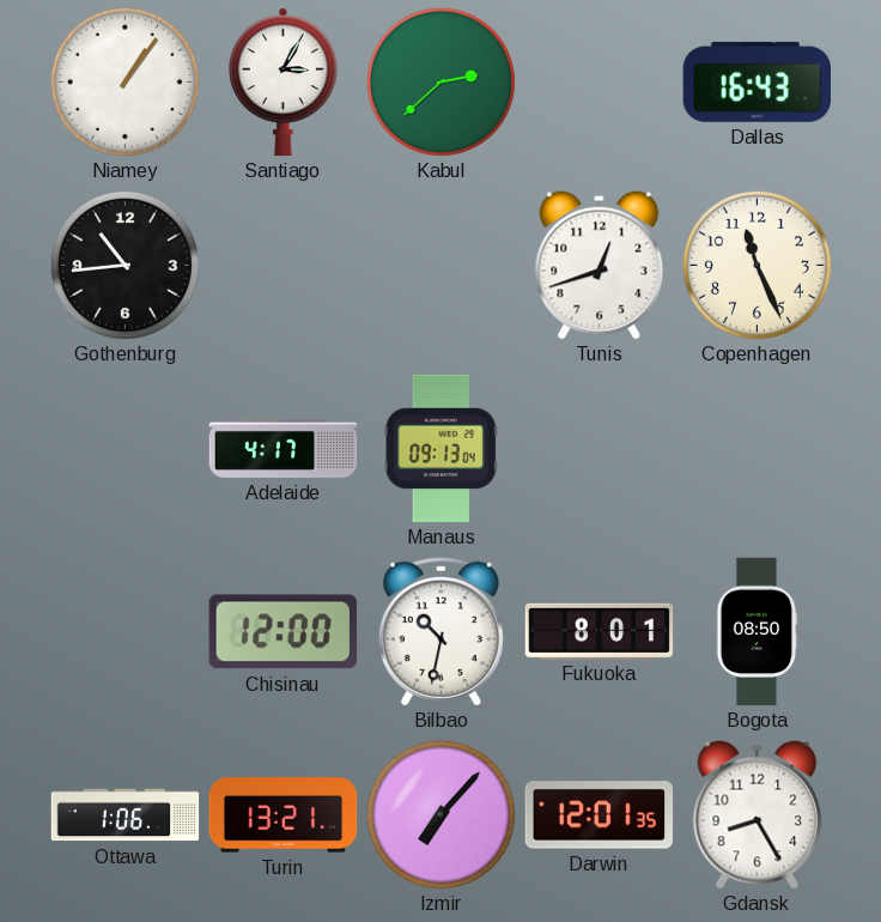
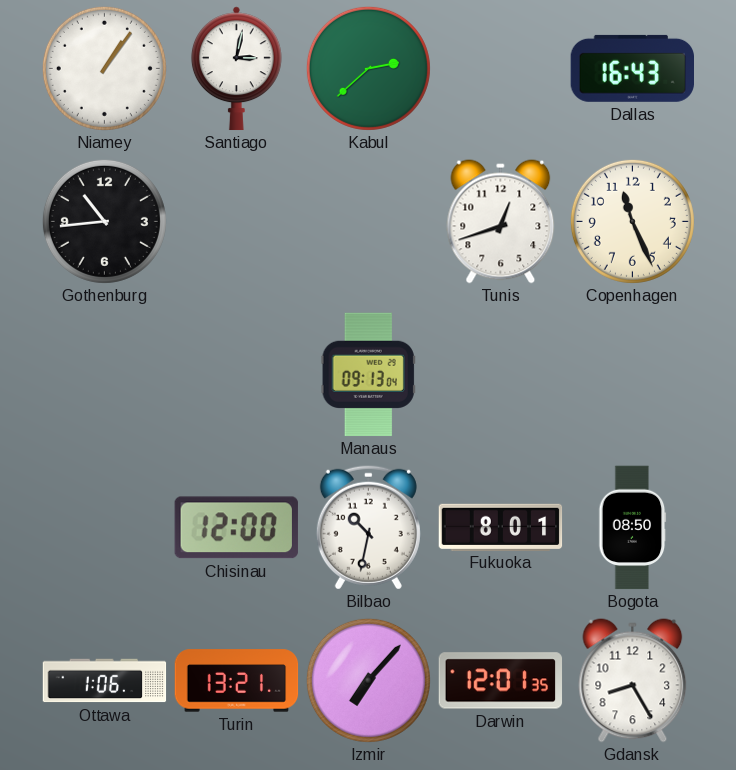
Santiago: 3:05 -> 3:02
Adelaide: 4:17 -> none
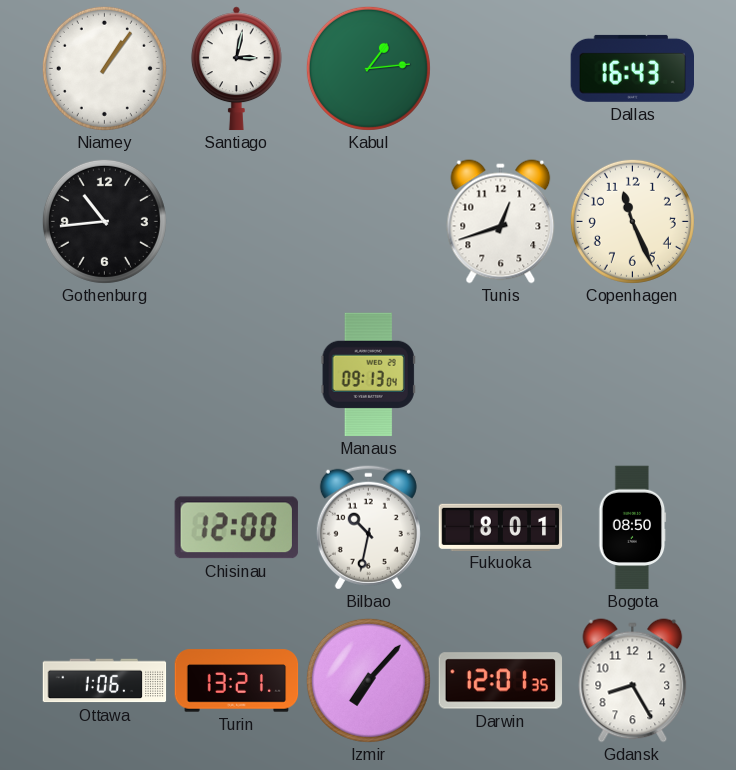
Kabul: 2:38 -> 1:14
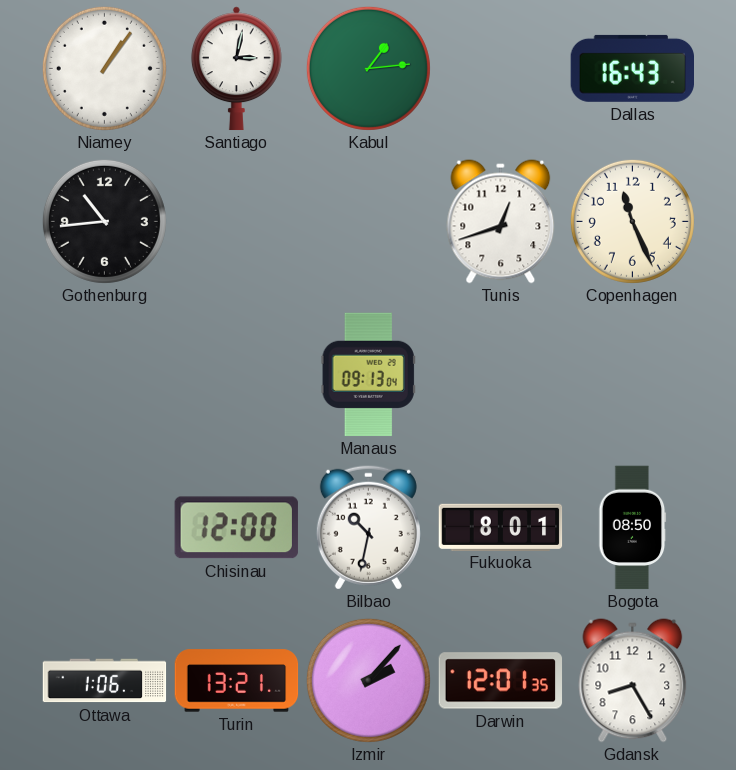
Izmir: 7:07 -> 2:07
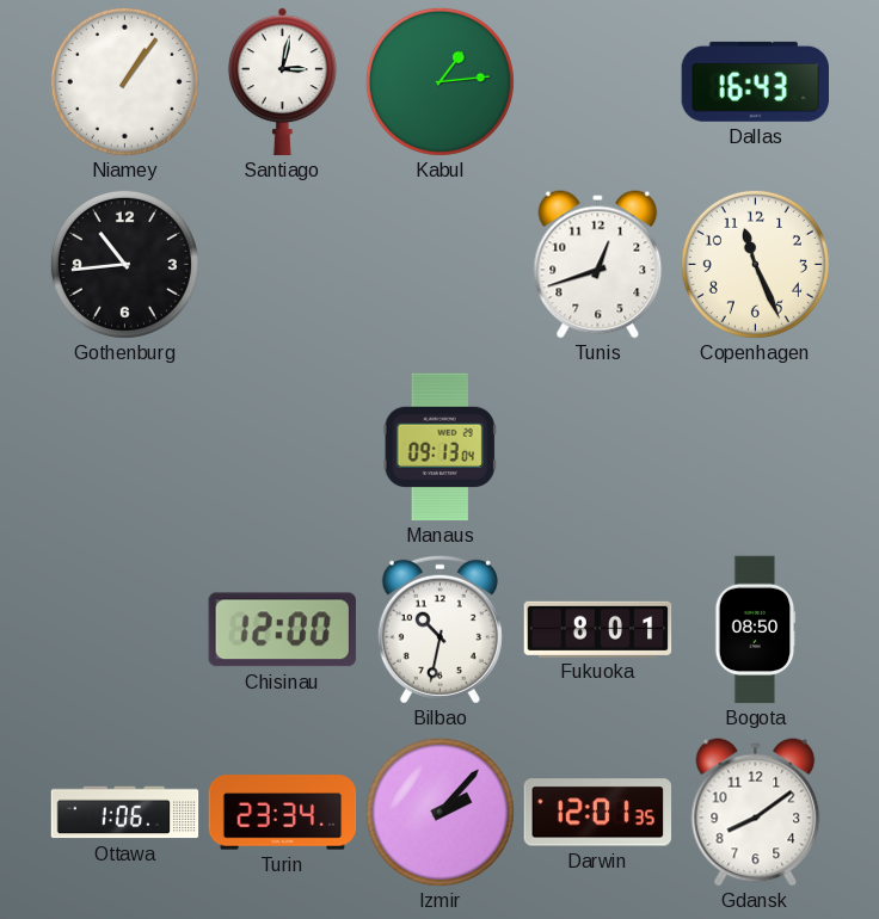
Turin: 13:21 -> 23:34
Gdansk: 8:25 -> 8:09
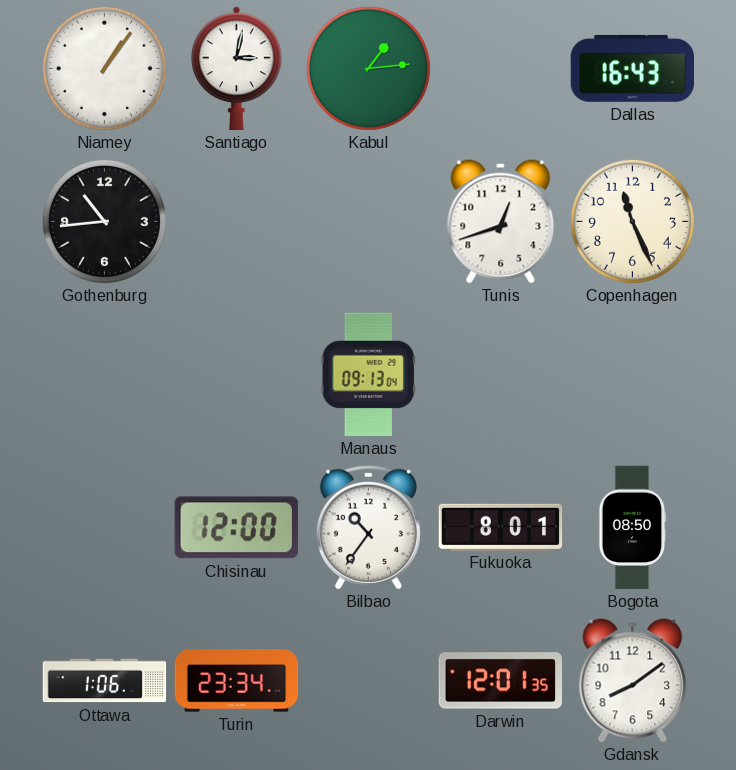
Bilbao: 10:32 -> 10:36
Izmir: 2:07 -> none
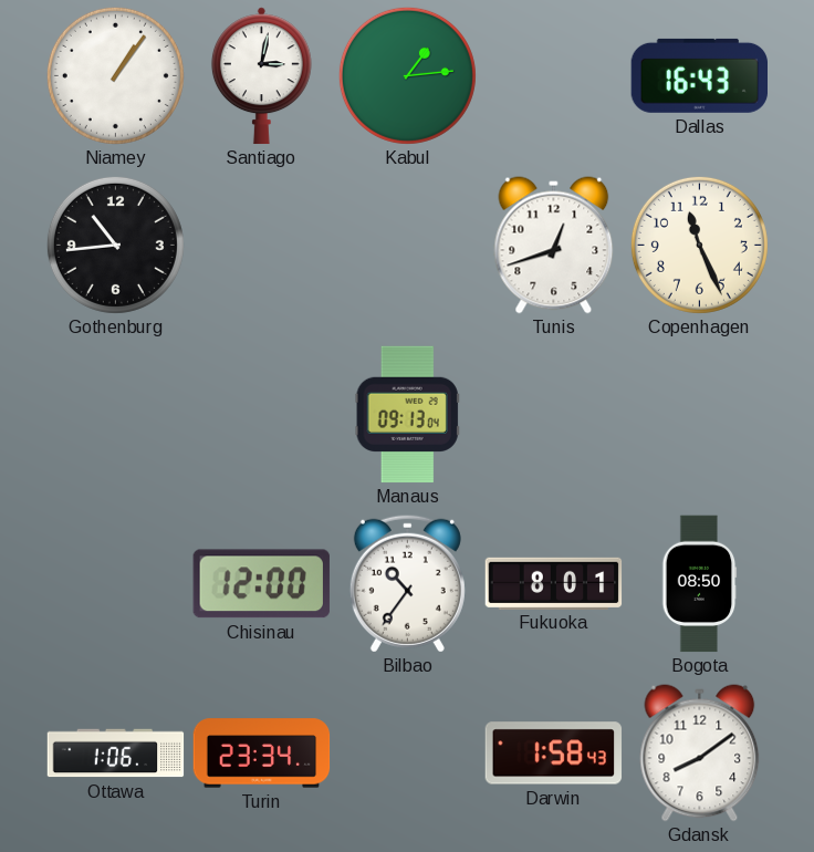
Darwin: 12:01 -> 1:58
